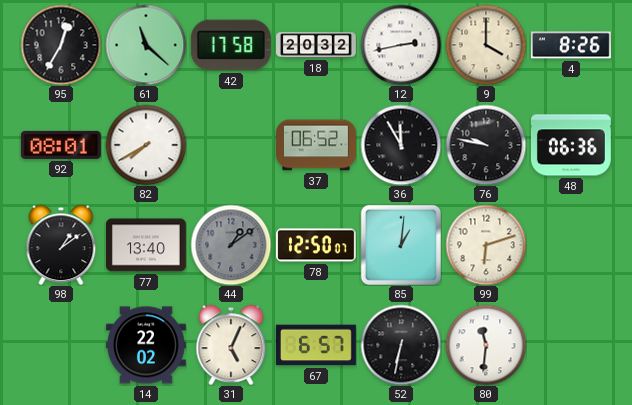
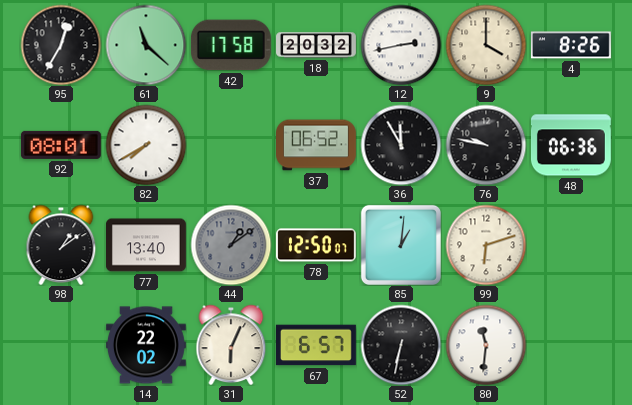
31: 5:04 -> 6:04
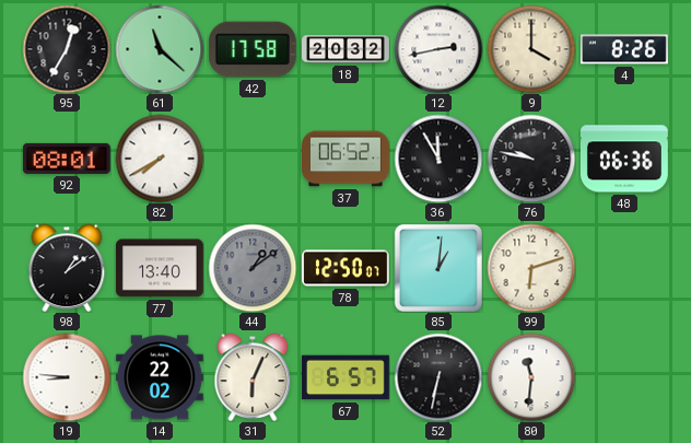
19: none -> 8:46
